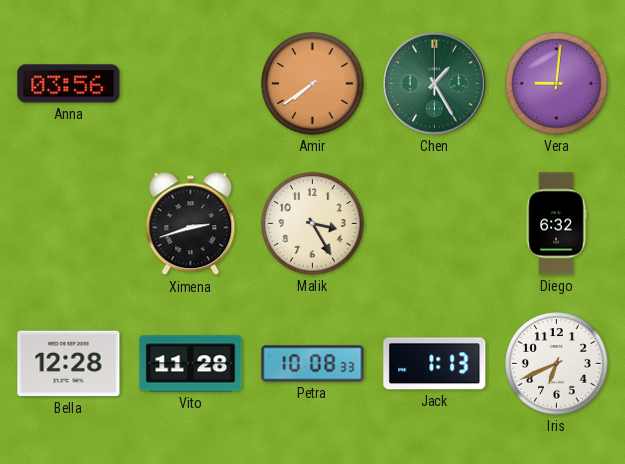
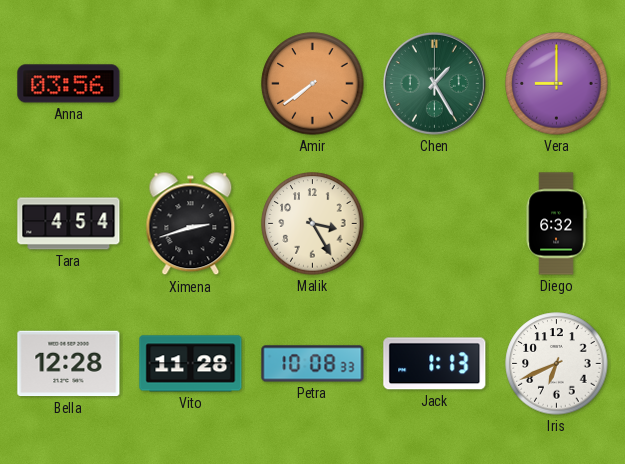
Vera: 9:01 -> 9:00
Tara: none -> 4:54
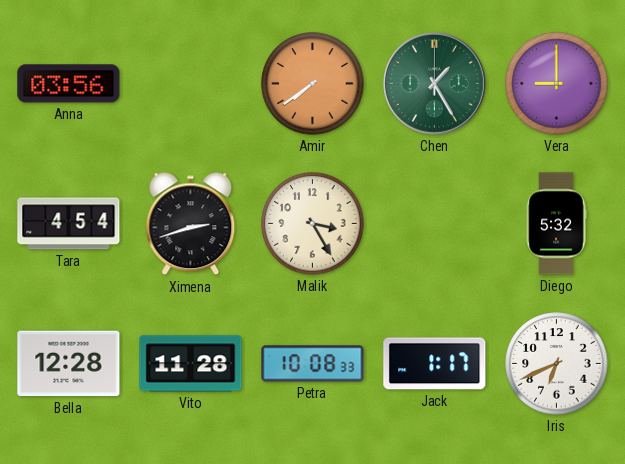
Diego: 6:32 -> 5:32
Jack: 1:13 -> 1:17
